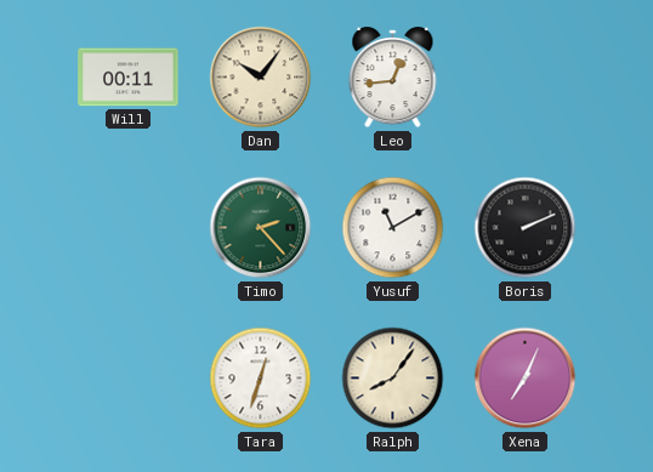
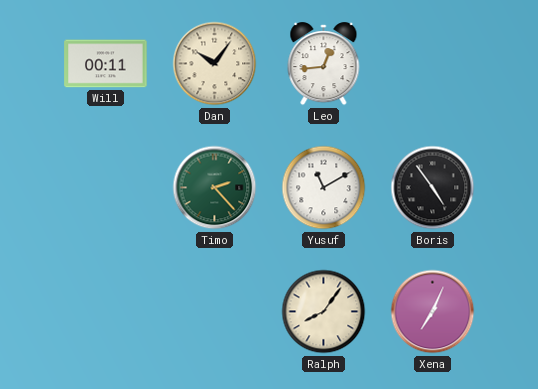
Boris: 2:11 -> 4:54
Tara: 12:33 -> none
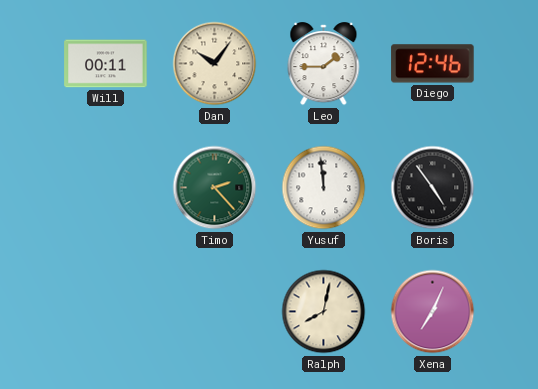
Leo: 12:44 -> 1:45
Diego: none -> 12:46
Yusuf: 11:10 -> 11:59
Ralph: 8:06 -> 8:02
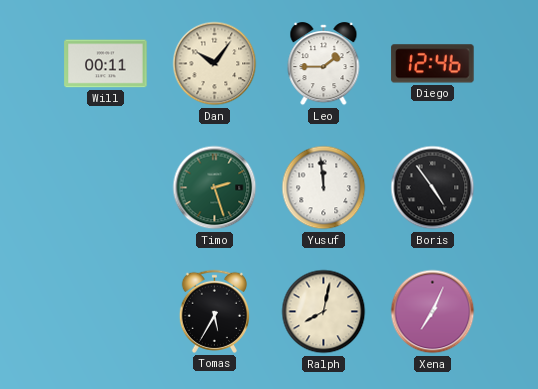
Timo: 2:23 -> 2:27
Tomas: none -> 5:35
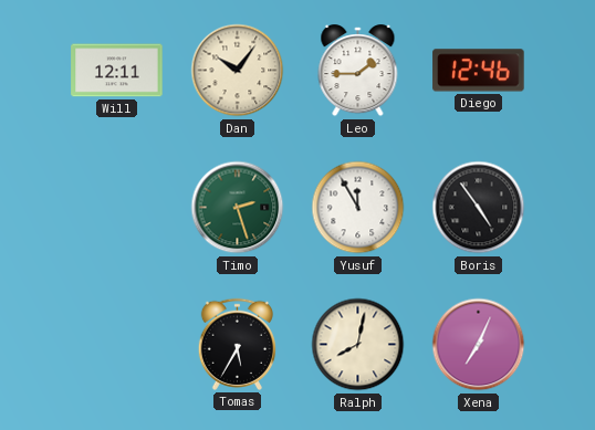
Will: 00:11 -> 12:11
Yusuf: 11:59 -> 11:55
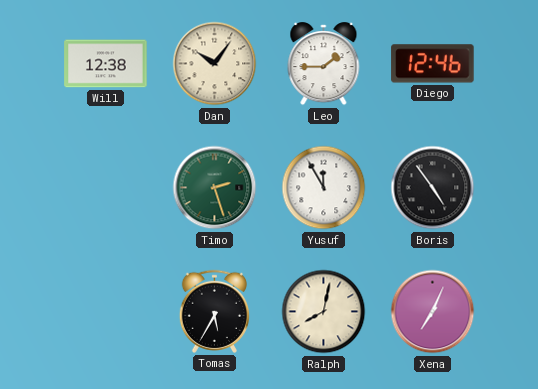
Will: 12:11 -> 12:38
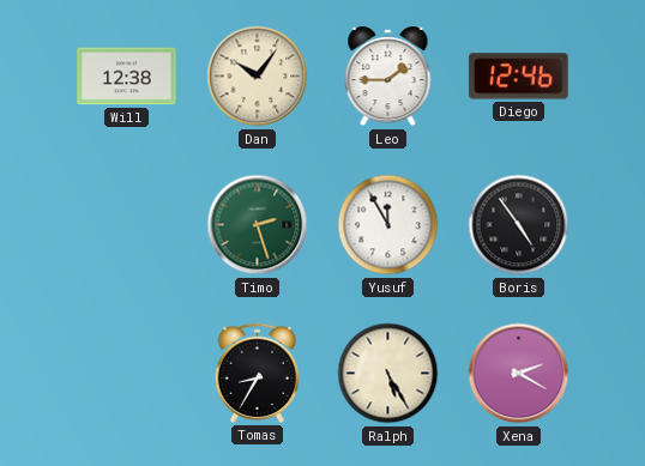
Tomas: 5:35 -> 8:35
Ralph: 8:02 -> 5:25
Xena: 7:04 -> 2:20
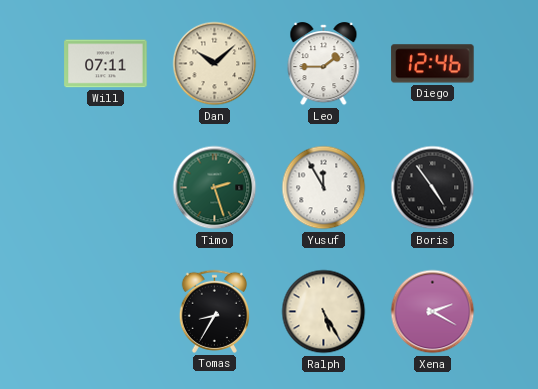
Will: 12:38 -> 07:11
Dan: 10:06 -> 10:08
